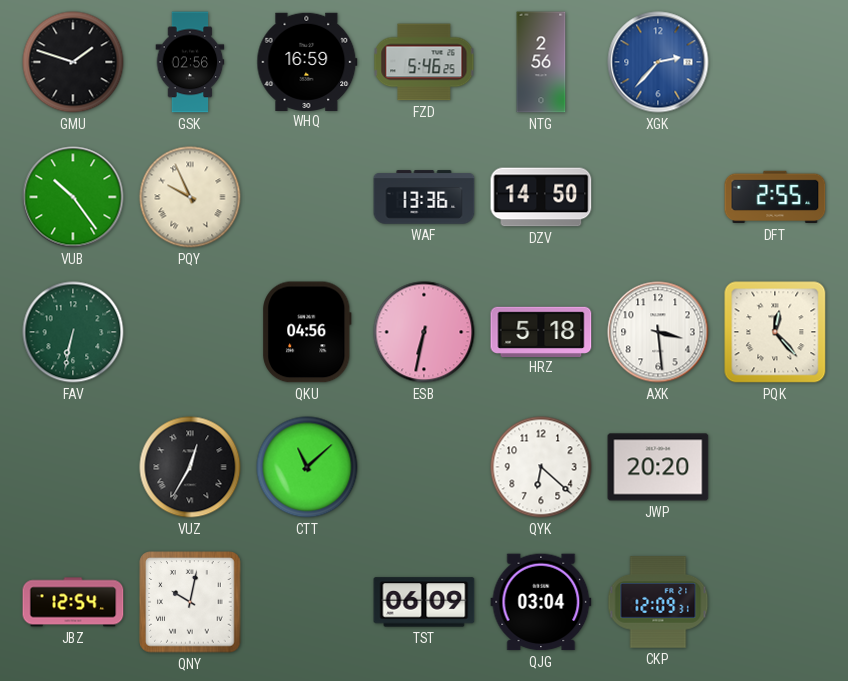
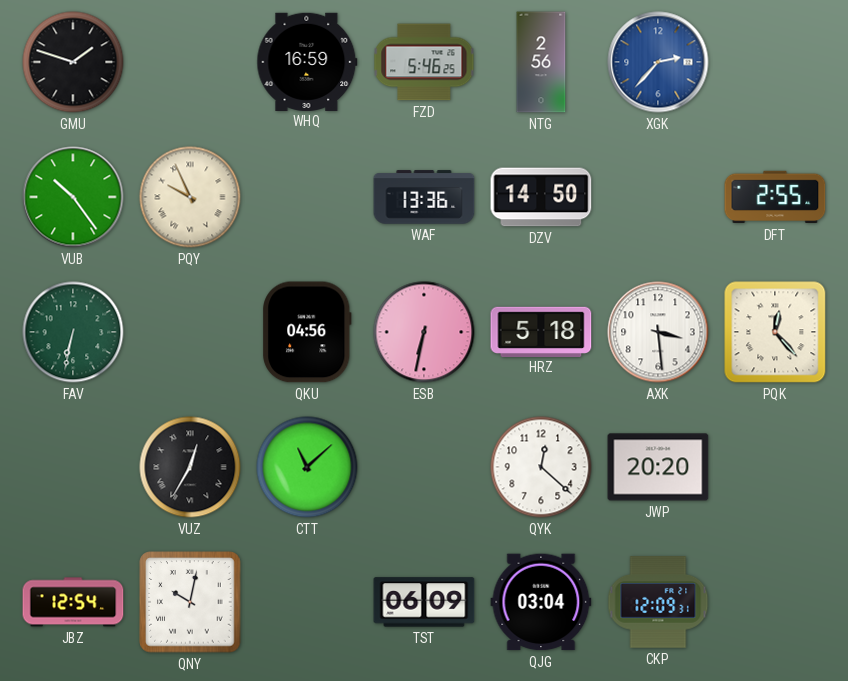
GSK: 02:56 -> none
QYK: 6:22 -> 12:22
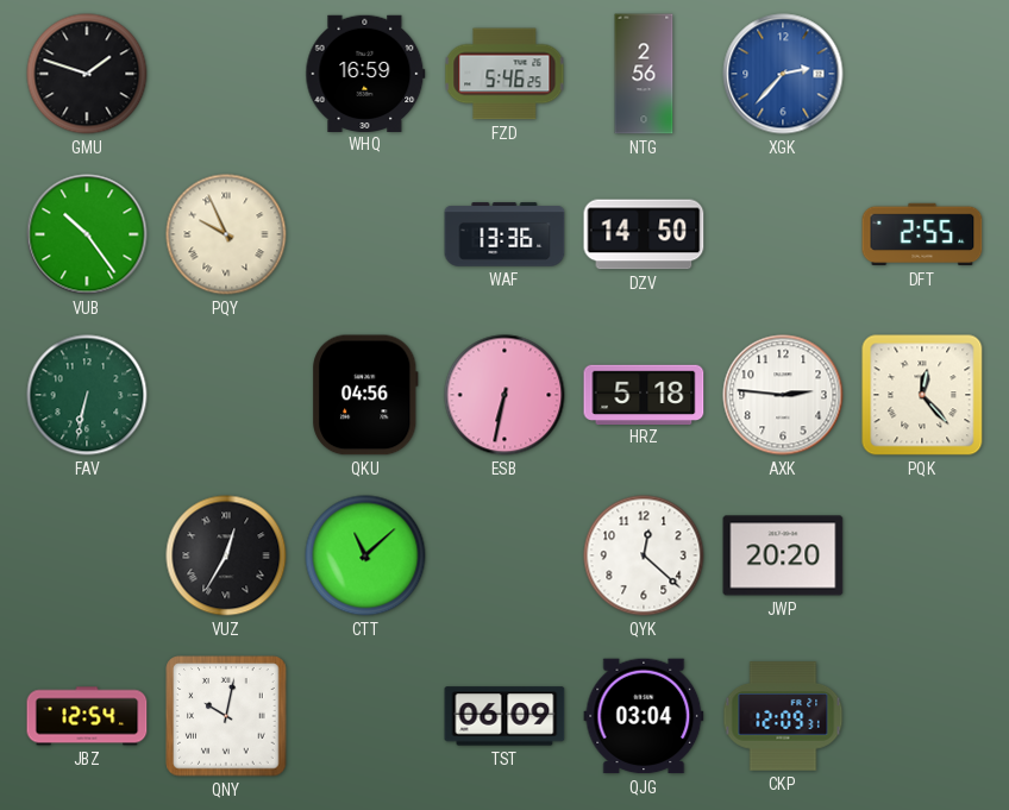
AXK: 3:29 -> 2:46
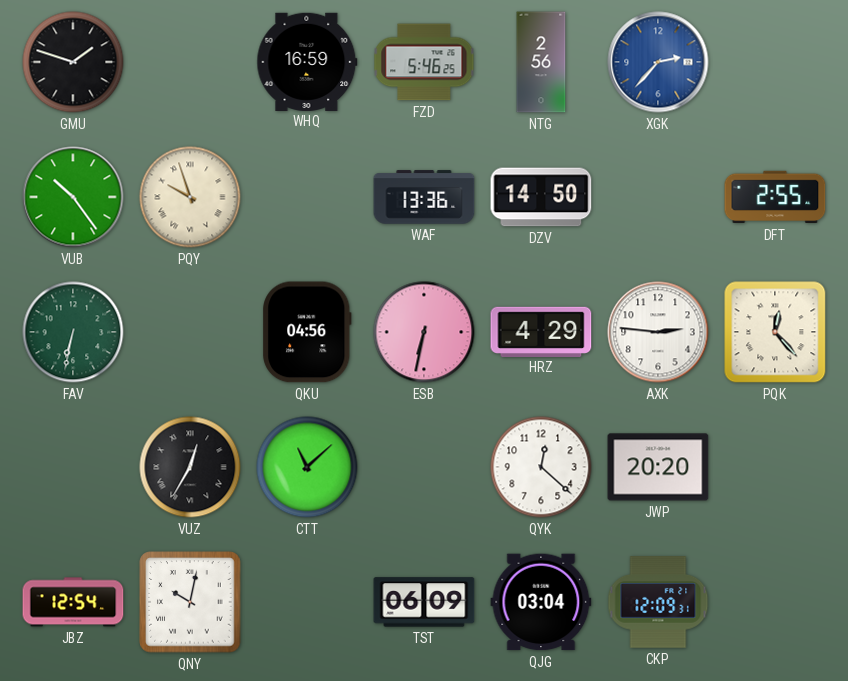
PQY: 9:56 -> 9:57
HRZ: 5:18 -> 4:29
